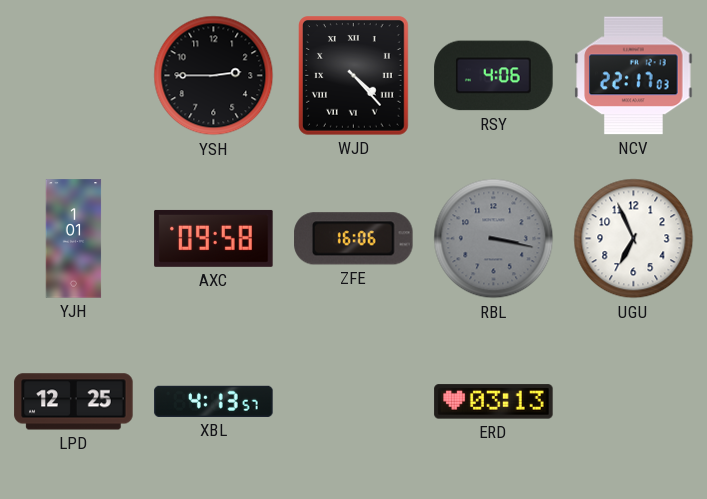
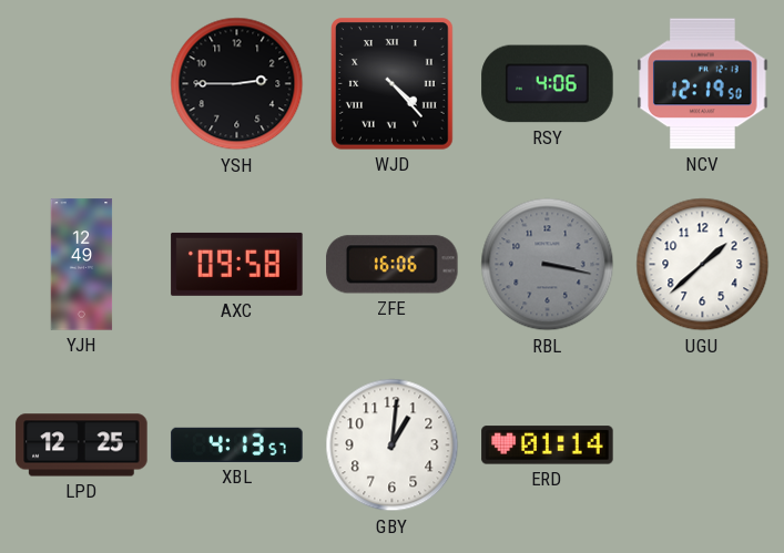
NCV: 22:17 -> 12:19
YJH: 1:01 -> 12:49
UGU: 6:56 -> 1:38
GBY: none -> 1:01
ERD: 03:13 -> 01:14
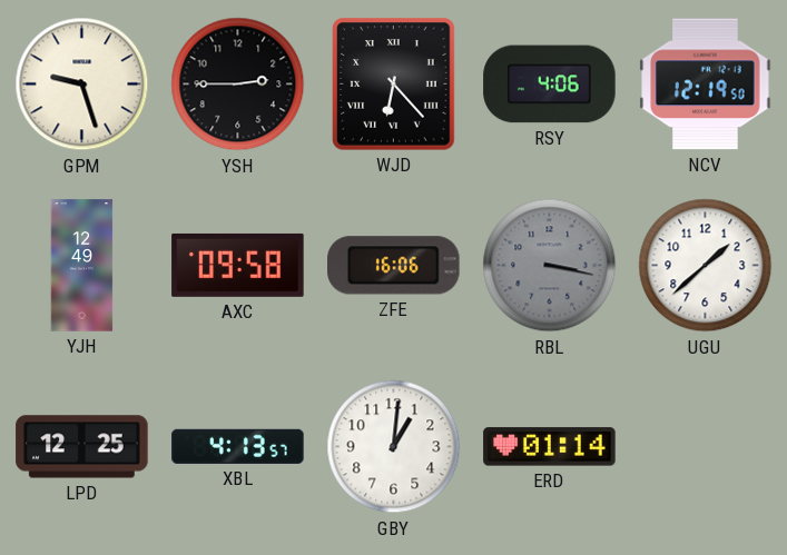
GPM: none -> 9:27
WJD: 4:23 -> 6:23
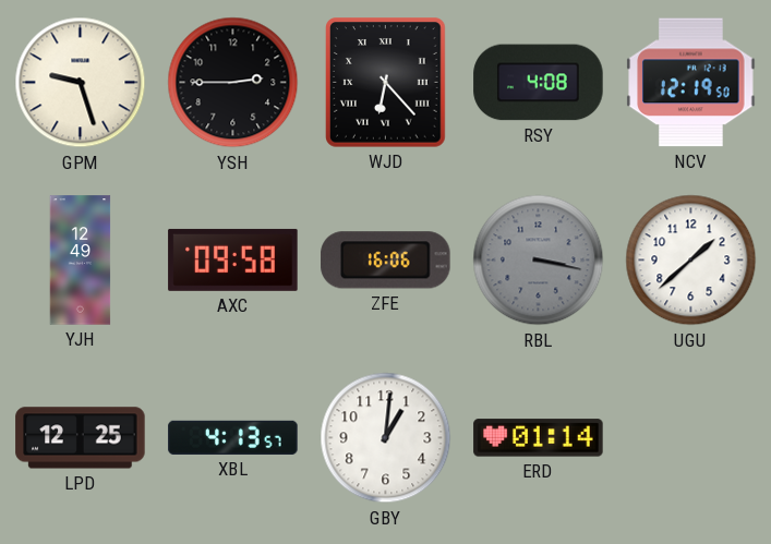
RSY: 4:06 -> 4:08
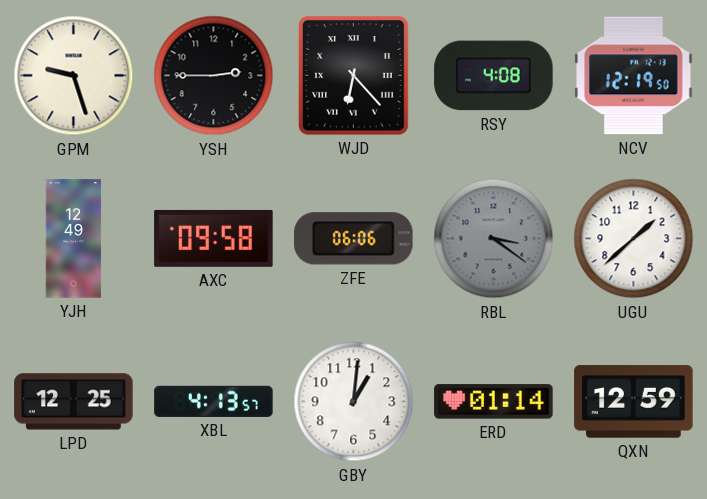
ZFE: 16:06 -> 06:06
RBL: 3:17 -> 3:21
QXN: none -> 12:59
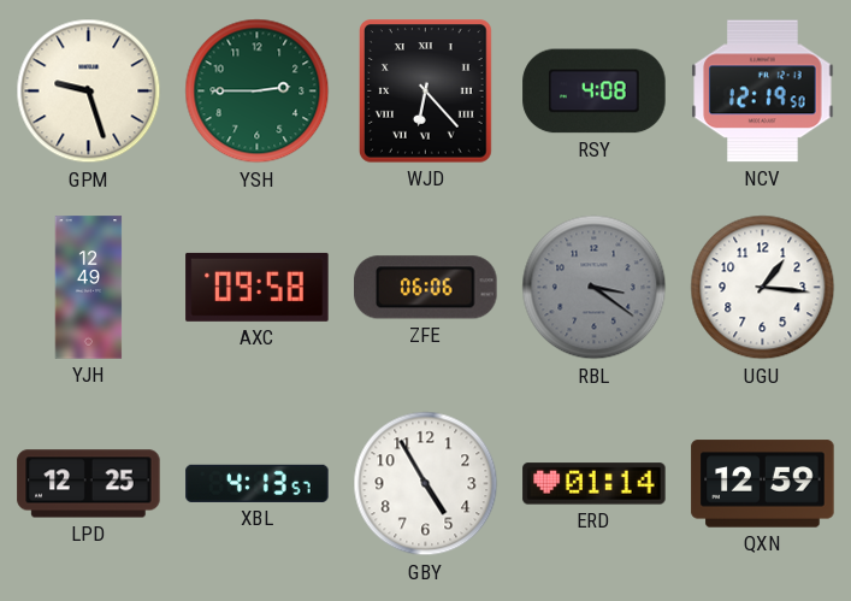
YSH dial: black -> green
UGU: 1:38 -> 1:16
GBY: 1:01 -> 4:55
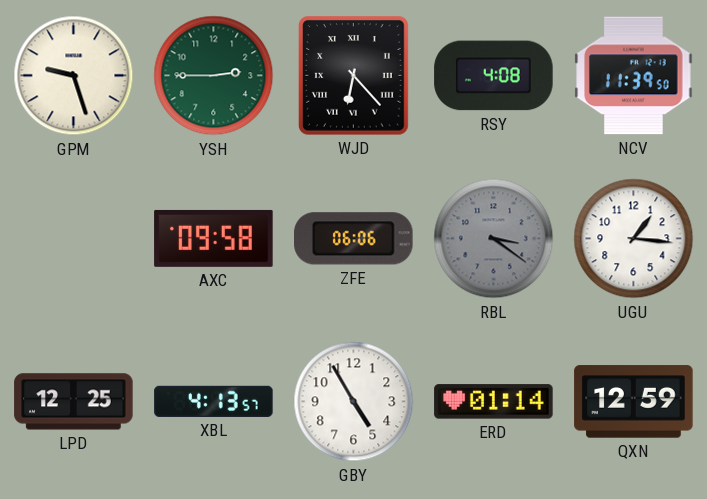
NCV: 12:19 -> 11:39
YJH: 12:49 -> none
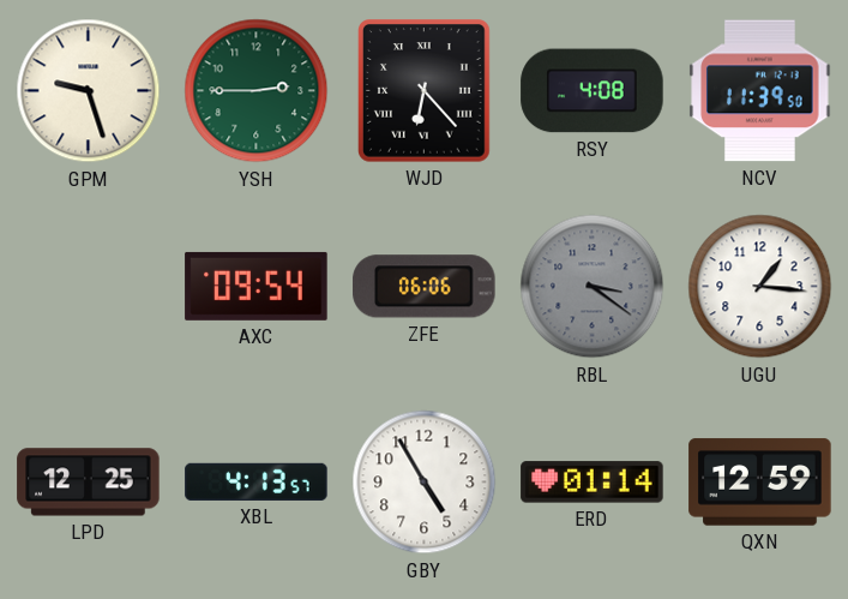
AXC: 09:58 -> 09:54
